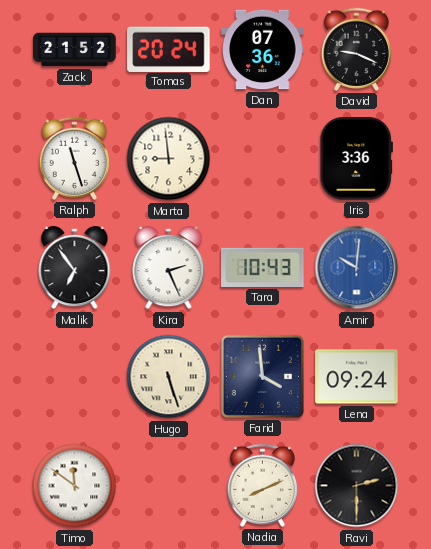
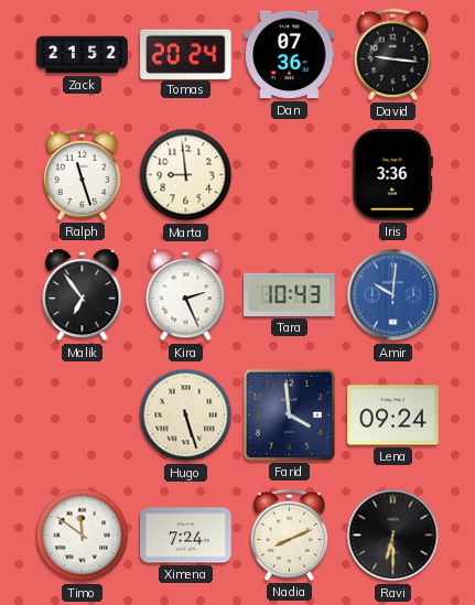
David: 9:19 -> 9:16
Ximena: none -> 7:24
Ravi: 2:30 -> 6:30
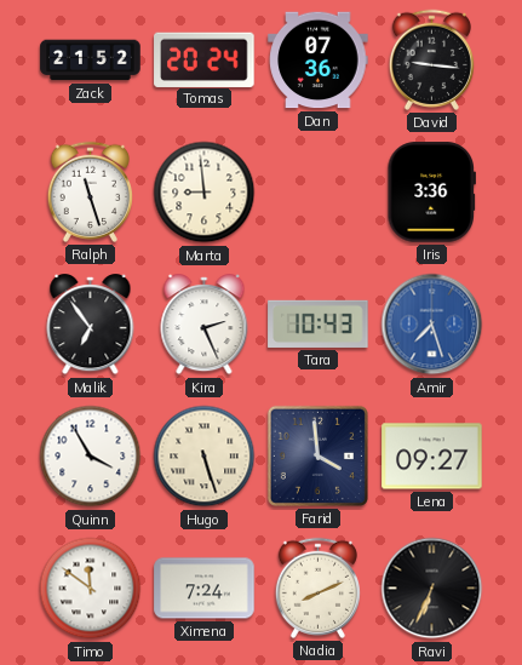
Amir: 10:01 -> 7:27
Quinn: none -> 3:55
Lena: 09:24 -> 09:27
Ravi: 6:30 -> 6:34
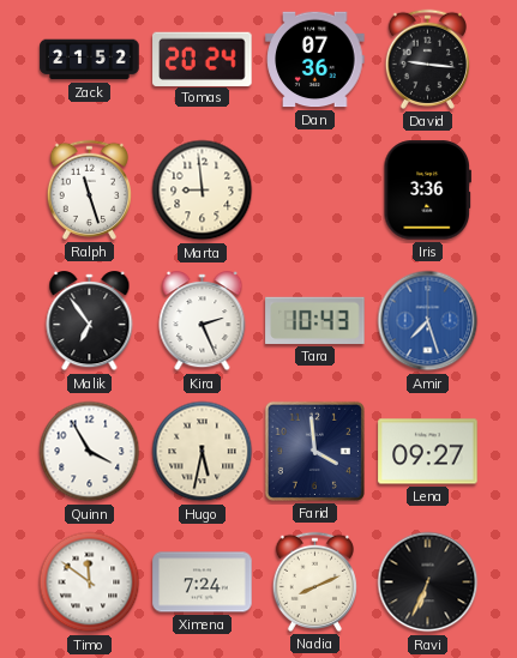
Hugo: 5:27 -> 5:32
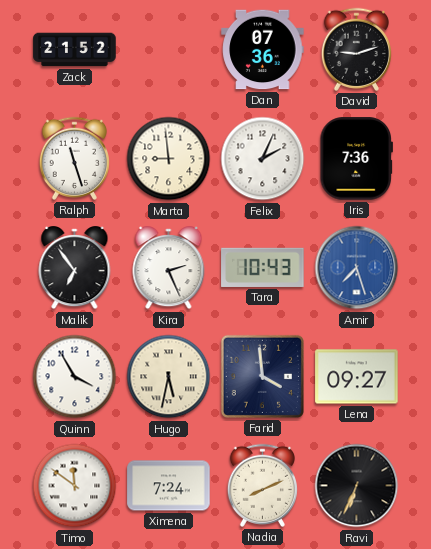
Tomas: 20:24 -> none
David: 9:16 -> 9:12
Felix: none -> 2:04
Iris: 3:36 -> 7:36
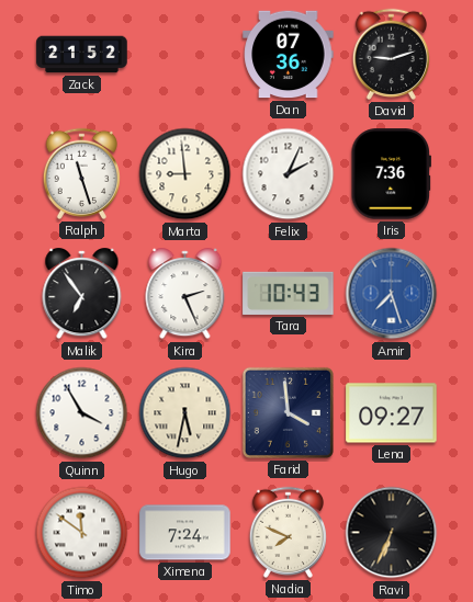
Nadia: 8:11 -> 7:49
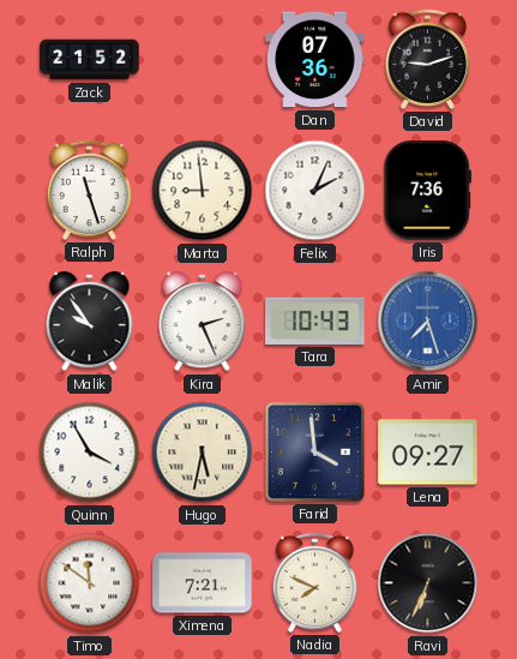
Malik: 6:54 -> 9:54
Ximena: 7:24 -> 7:21
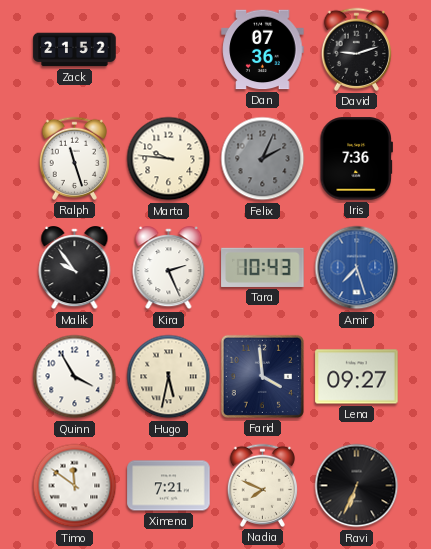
Marta: 8:59 -> 9:46
Felix dial: white -> grey
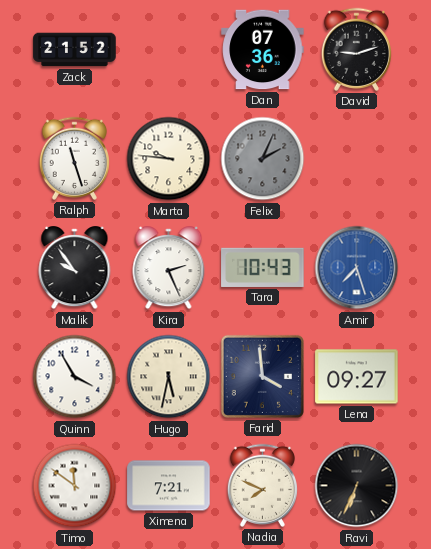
Iris: 7:36 -> none
